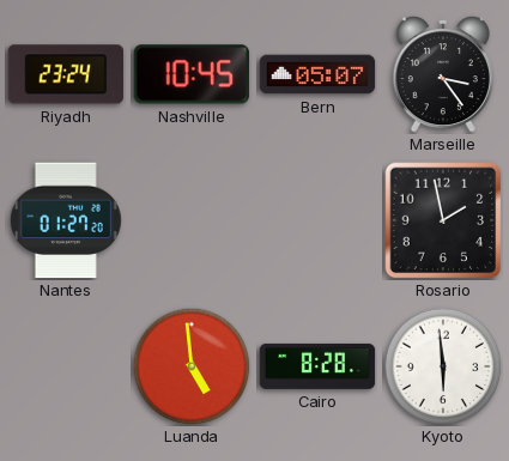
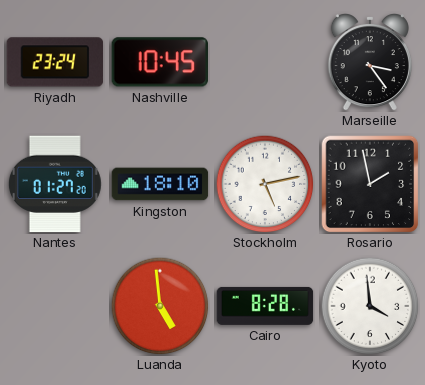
Bern: 05:07 -> none
Kingston: none -> 18:10
Stockholm: none -> 5:13
Kyoto: 5:59 -> 3:59
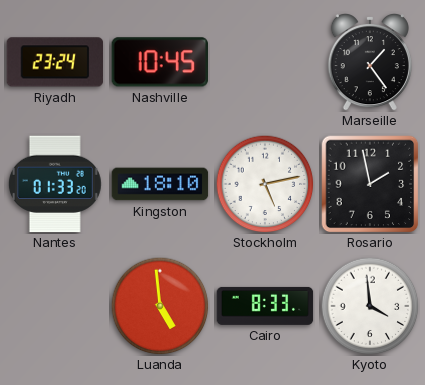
Marseille: 3:24 -> 1:24
Nantes: 01:27 -> 01:33
Cairo: 8:28 -> 8:33
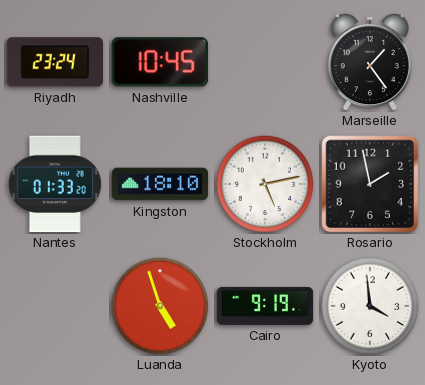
Luanda: 4:59 -> 4:57
Cairo: 8:33 -> 9:19
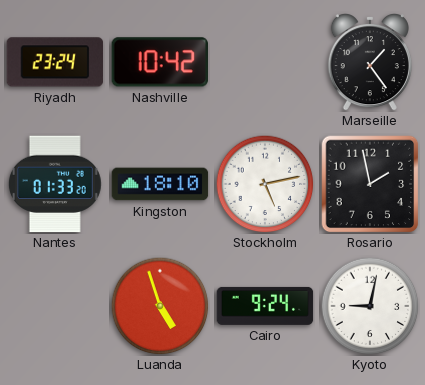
Nashville: 10:45 -> 10:42
Cairo: 9:19 -> 9:24
Kyoto: 3:59 -> 9:02
